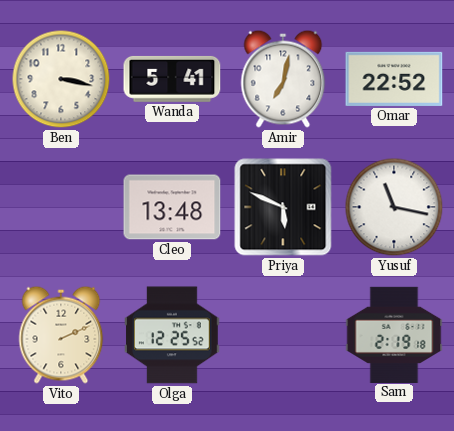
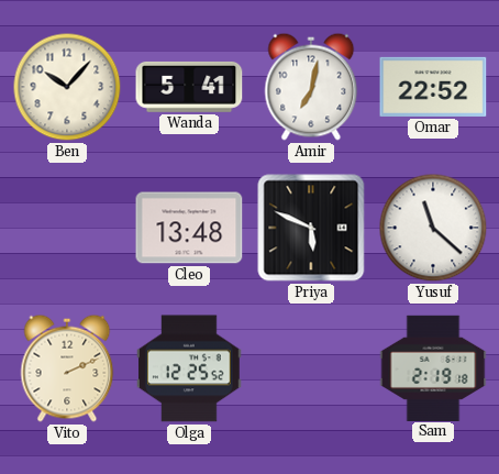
Ben: 3:17 -> 10:07
Yusuf: 11:17 -> 11:22
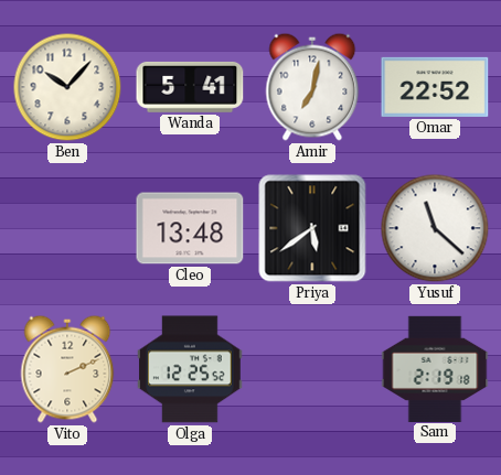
Priya: 5:49 -> 5:39
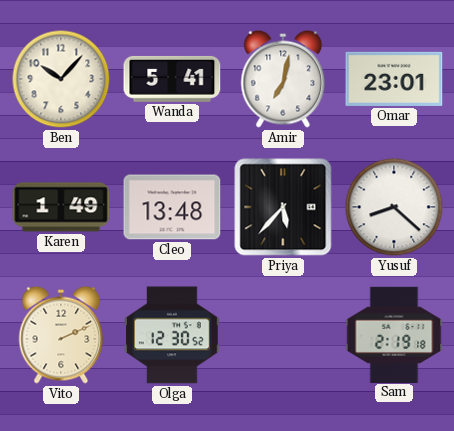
Omar: 22:52 -> 23:01
Karen: none -> 1:49
Priya: 5:39 -> 5:37
Yusuf: 11:22 -> 8:22
Olga: 12:25 -> 12:30
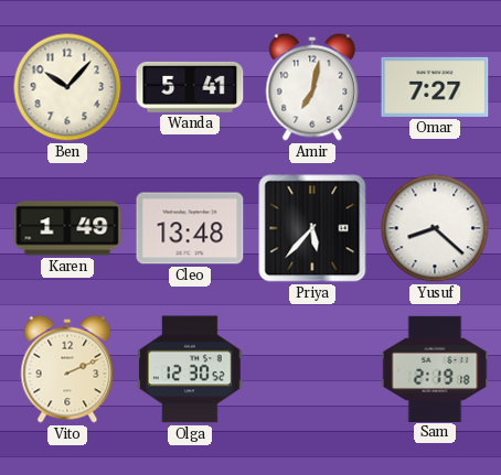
Omar: 23:01 -> 7:27
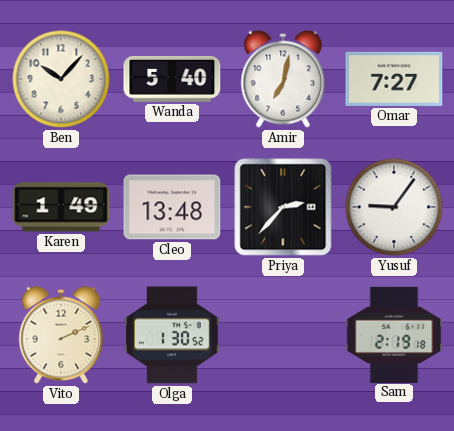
Wanda: 5:41 -> 5:40
Priya: 5:37 -> 2:37
Yusuf: 8:22 -> 9:06
Olga: 12:30 -> 1:30
